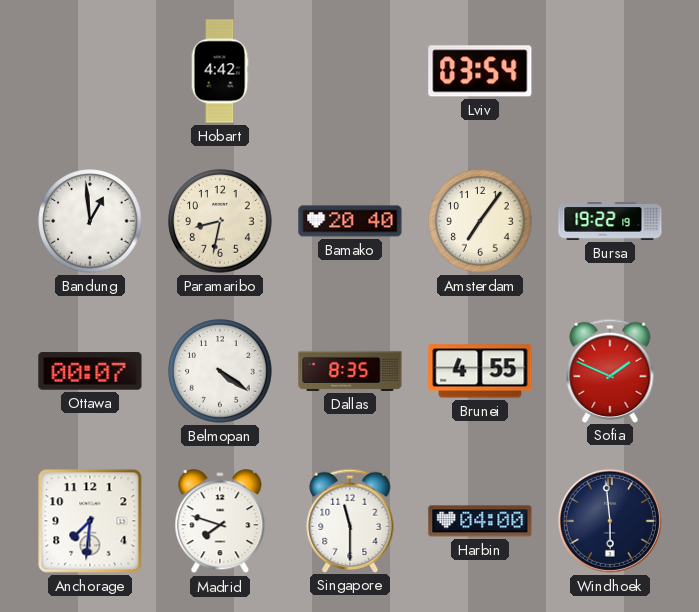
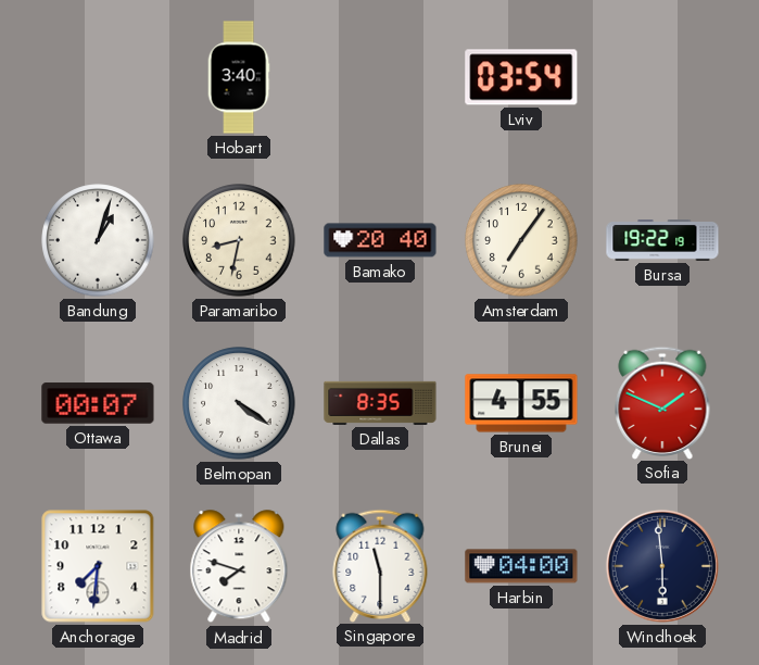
Hobart: 4:42 -> 3:40
Bandung: 12:59 -> 1:03
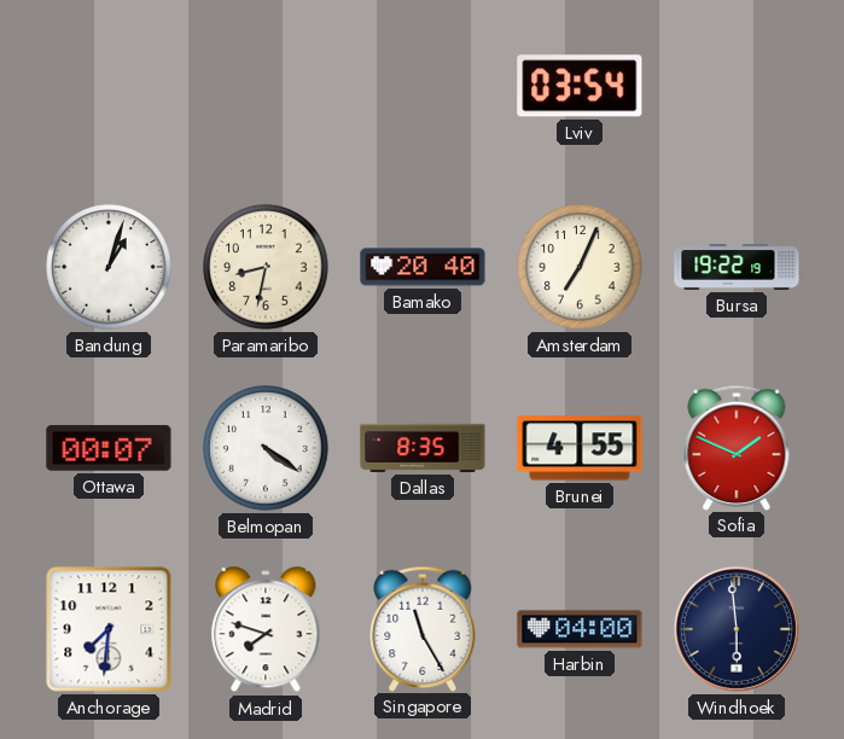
Hobart: 3:40 -> none
Amsterdam: 7:06 -> 7:04
Singapore: 11:30 -> 11:25
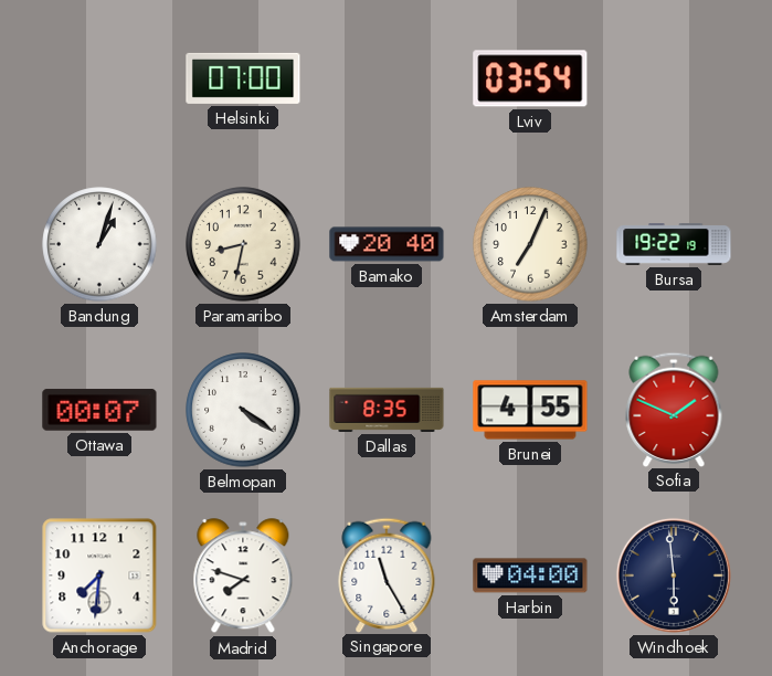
Helsinki: none -> 07:00
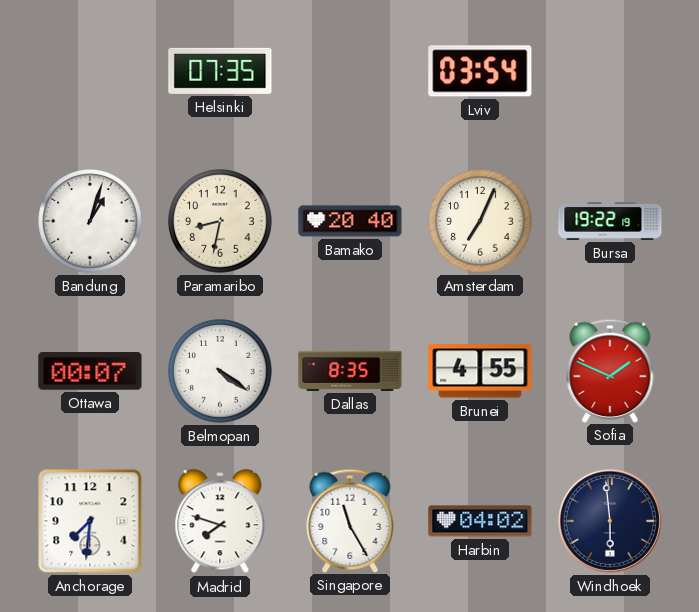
Helsinki: 07:00 -> 07:35
Harbin: 04:00 -> 04:02
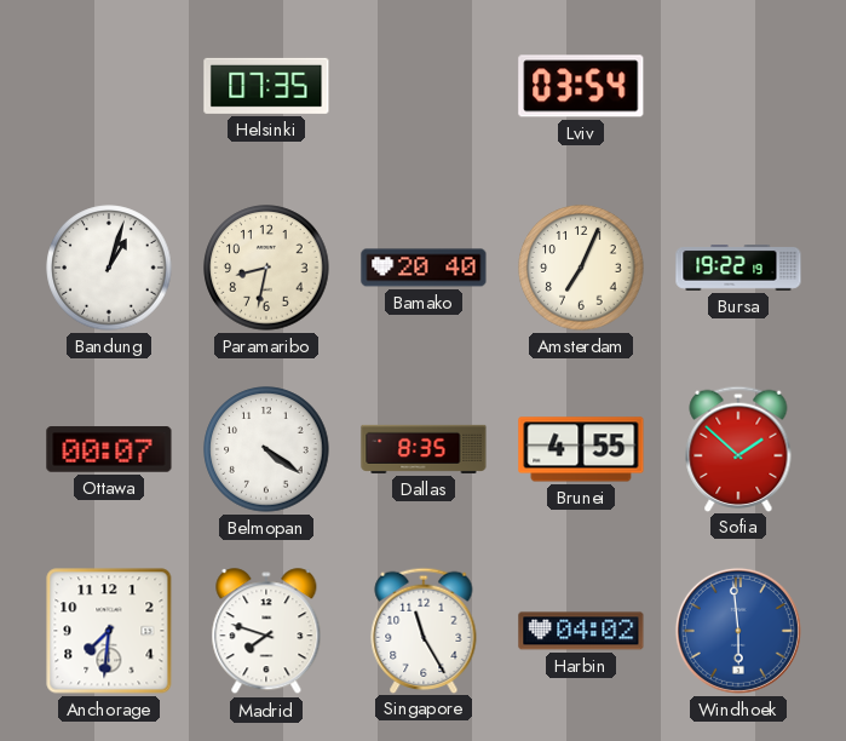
Sofia: 1:49 -> 1:52
Windhoek dial: navy -> blue
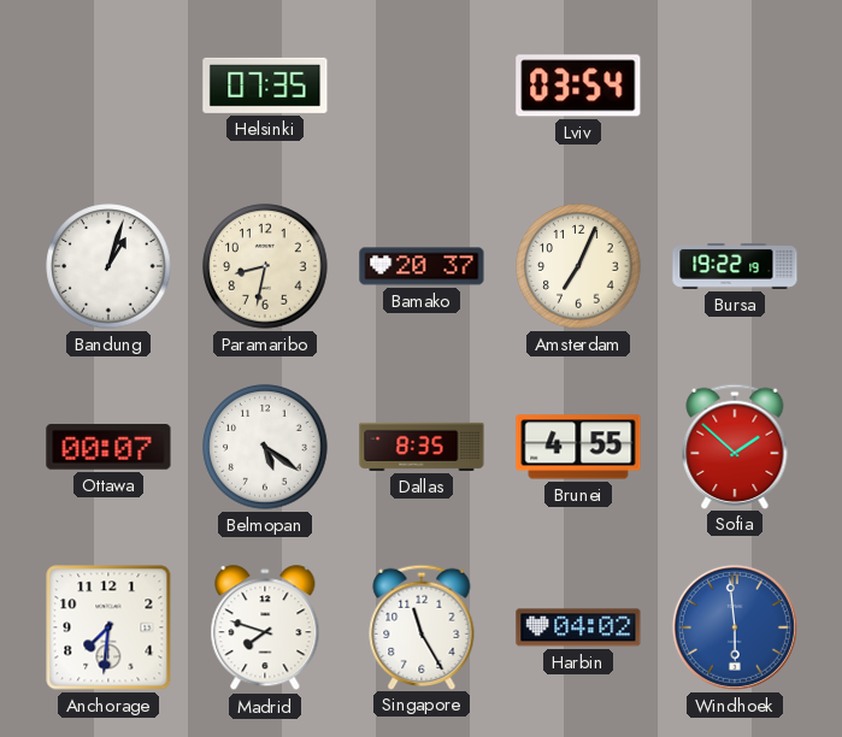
Bamako: 20:40 -> 20:37
Belmopan: 4:21 -> 5:21
